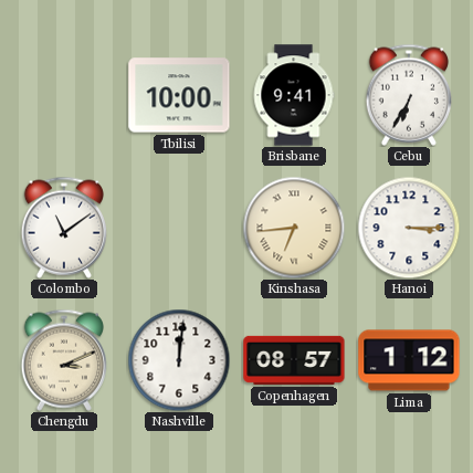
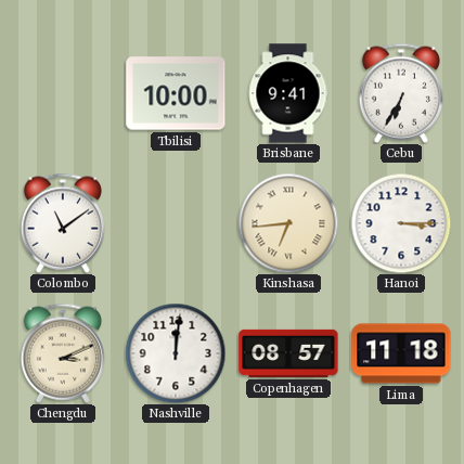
Lima: 1:12 -> 11:18
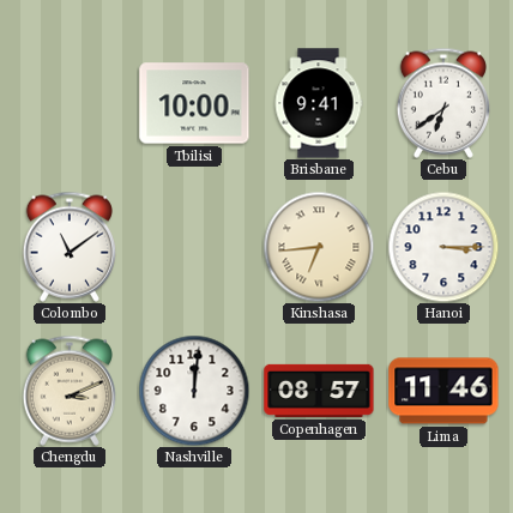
Cebu: 6:35 -> 6:39
Lima: 11:18 -> 11:46
